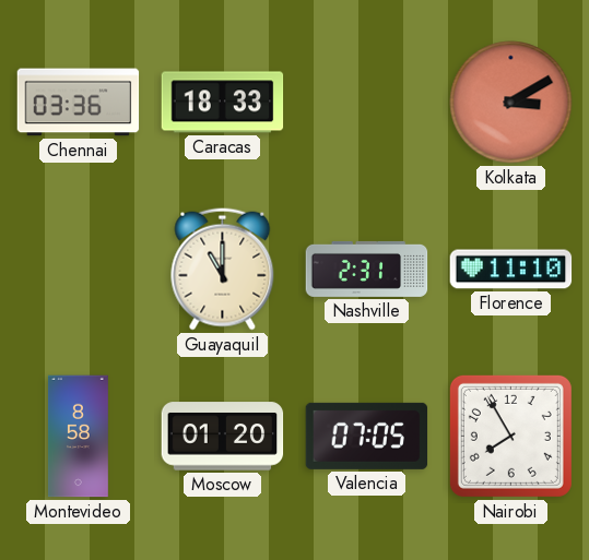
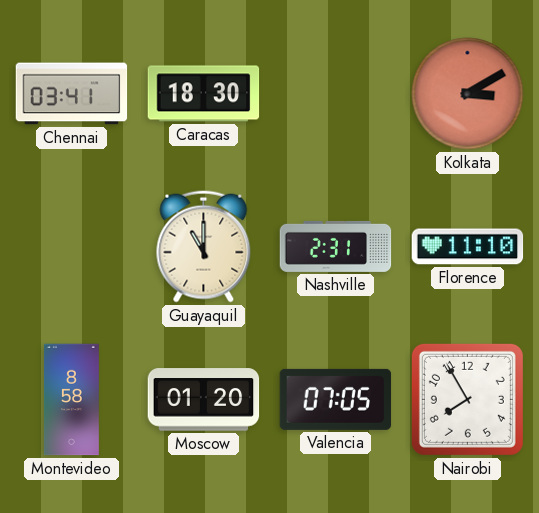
Chennai: 03:36 -> 03:41
Caracas: 18:33 -> 18:30
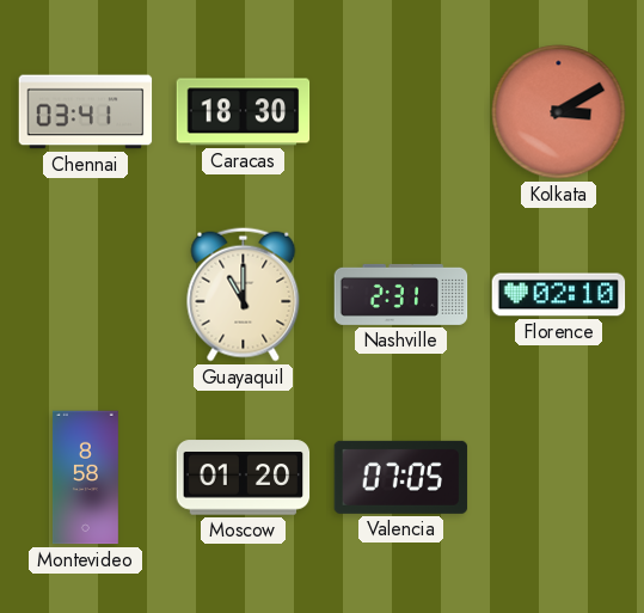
Florence: 11:10 -> 02:10
Nairobi: 7:55 -> none
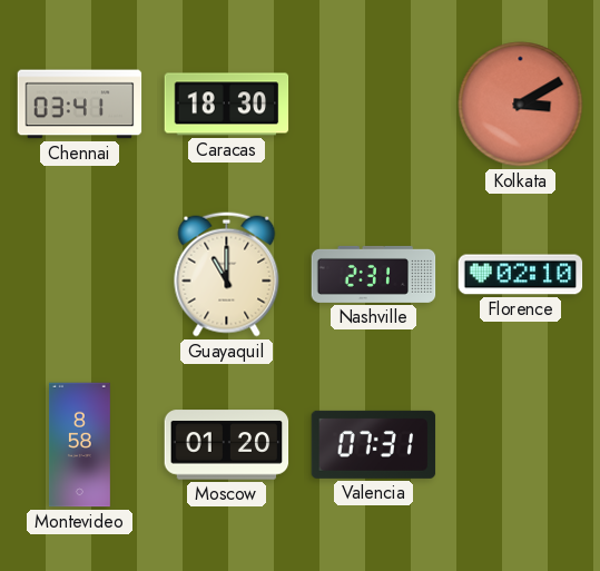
Valencia: 07:05 -> 07:31
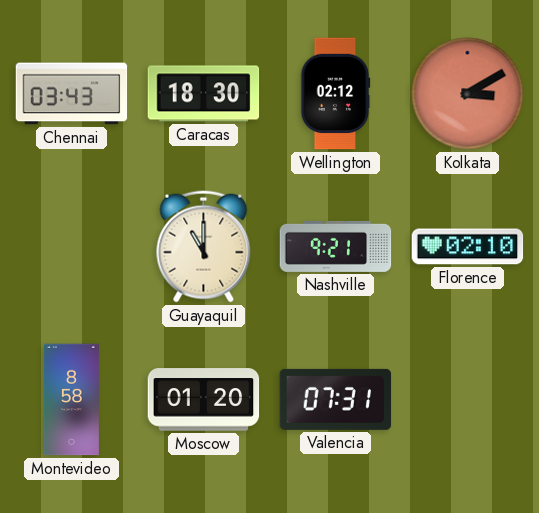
Chennai: 03:41 -> 03:43
Wellington: none -> 02:12
Nashville: 2:31 -> 9:21
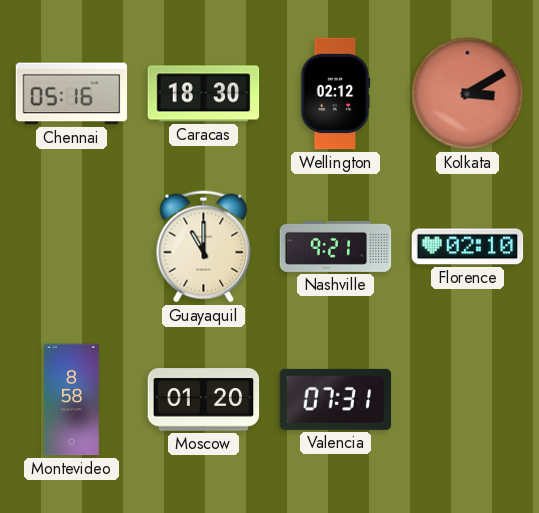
Chennai: 03:43 -> 05:16
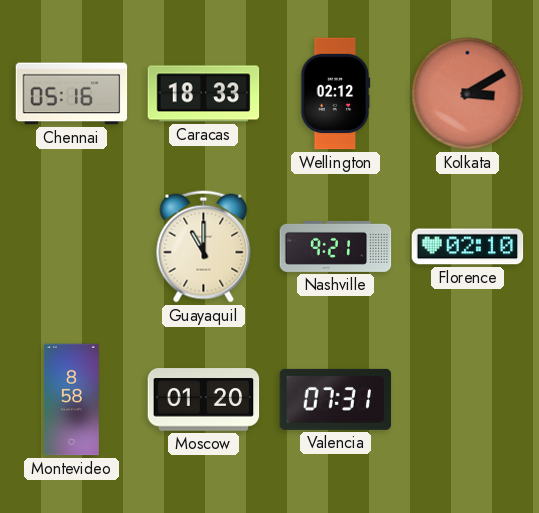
Caracas: 18:30 -> 18:33
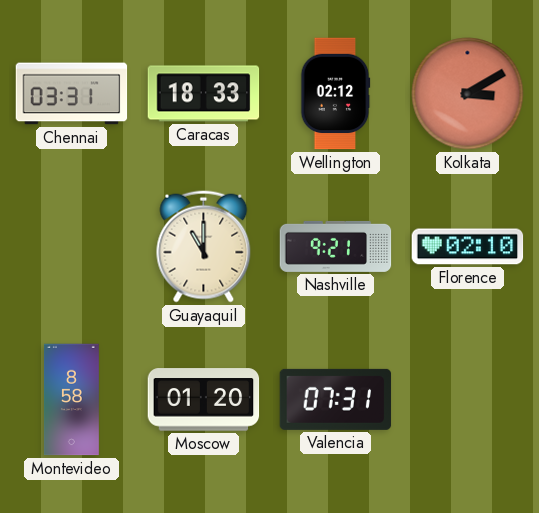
Chennai: 05:16 -> 03:31
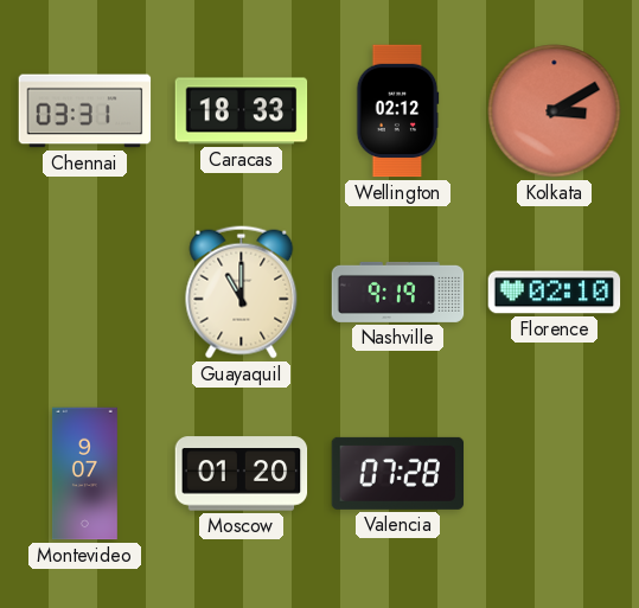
Nashville: 9:21 -> 9:19
Montevideo: 8:58 -> 9:07
Valencia: 07:31 -> 07:28
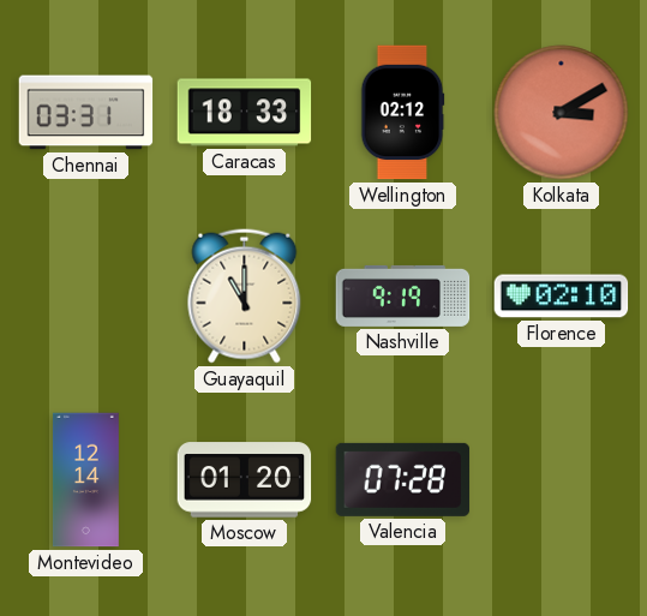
Montevideo: 9:07 -> 12:14
